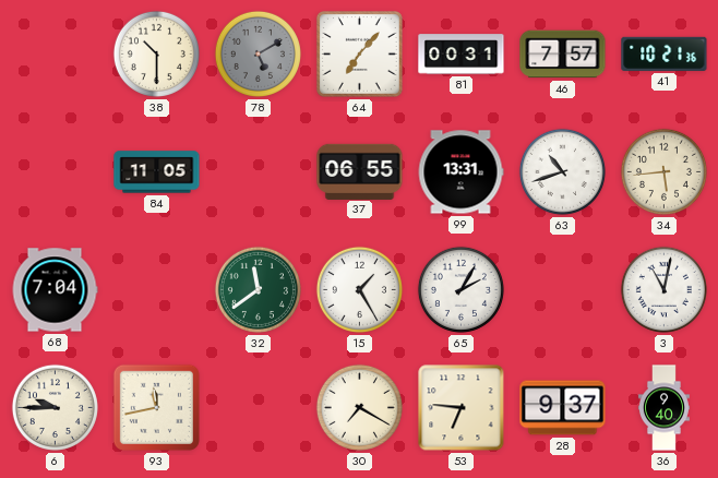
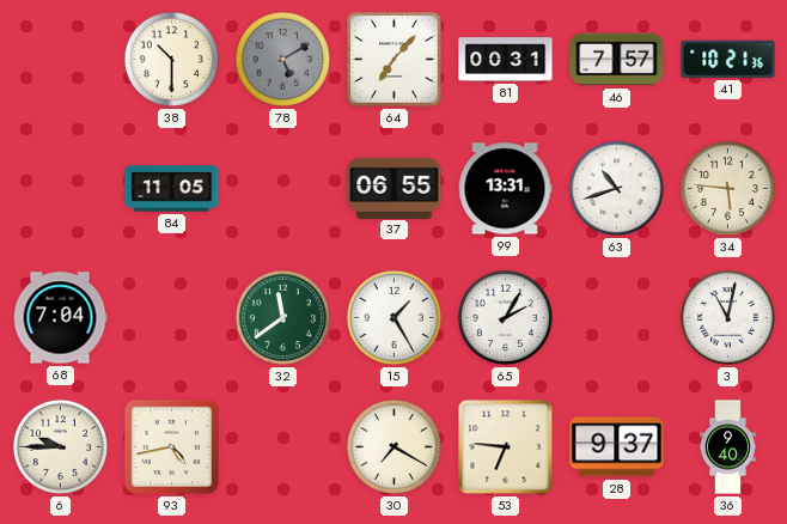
34: 5:44 -> 5:46
93: 11:43 -> 4:43
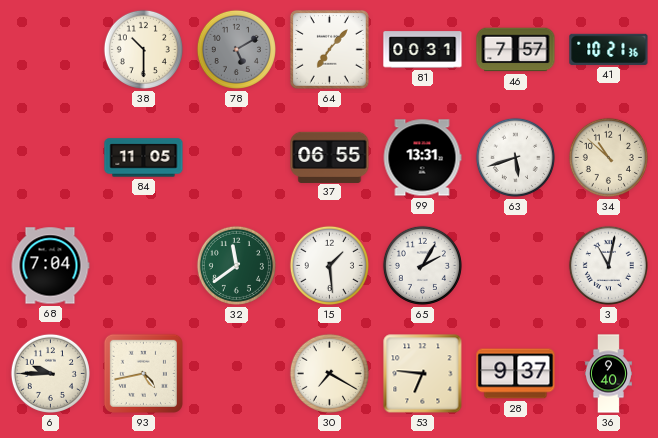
63: 10:42 -> 5:42
34: 5:46 -> 10:52
15: 1:25 -> 1:29
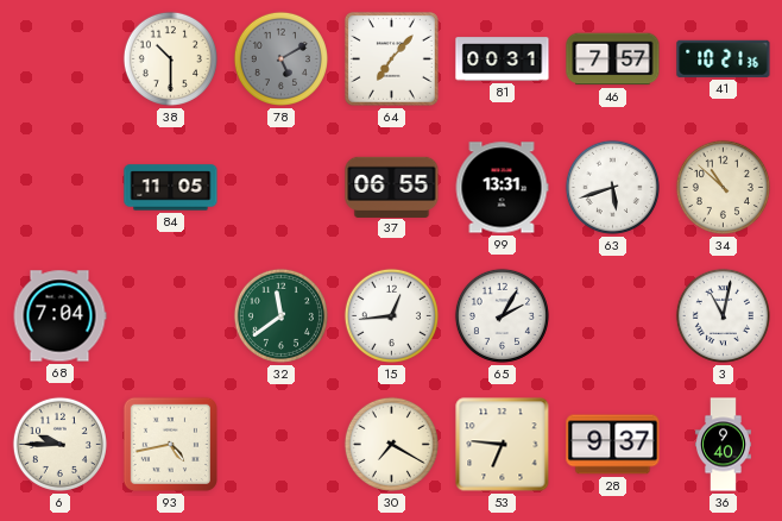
15: 1:29 -> 12:44
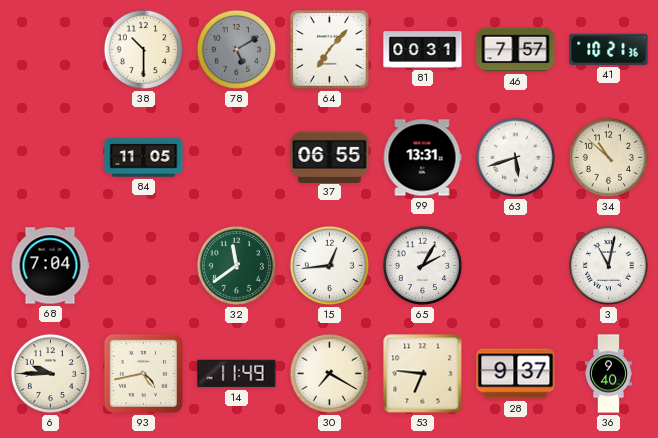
14: none -> 11:49
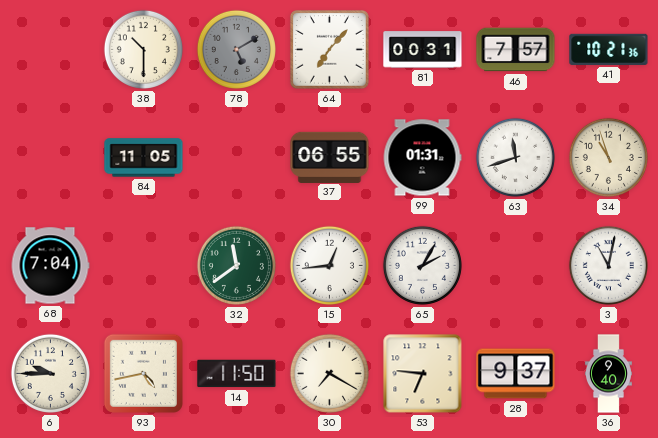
99: 13:31 -> 01:31
63: 5:42 -> 11:42
34: 10:52 -> 10:57
14: 11:49 -> 11:50
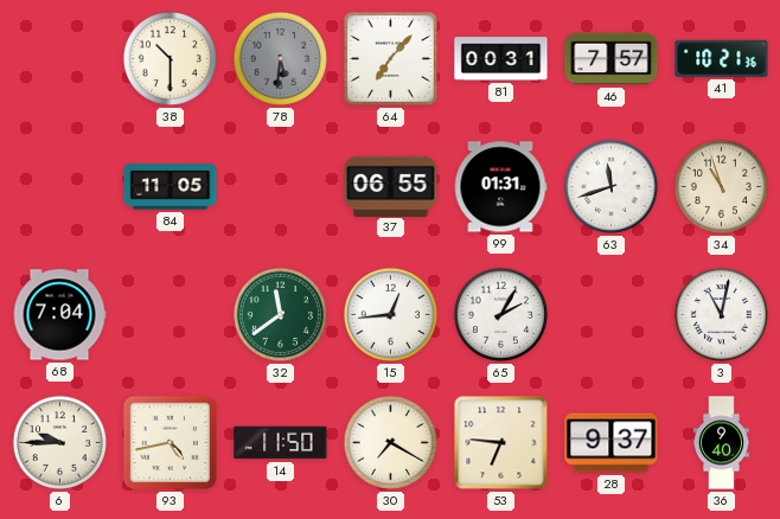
78: 5:10 -> 5:31
